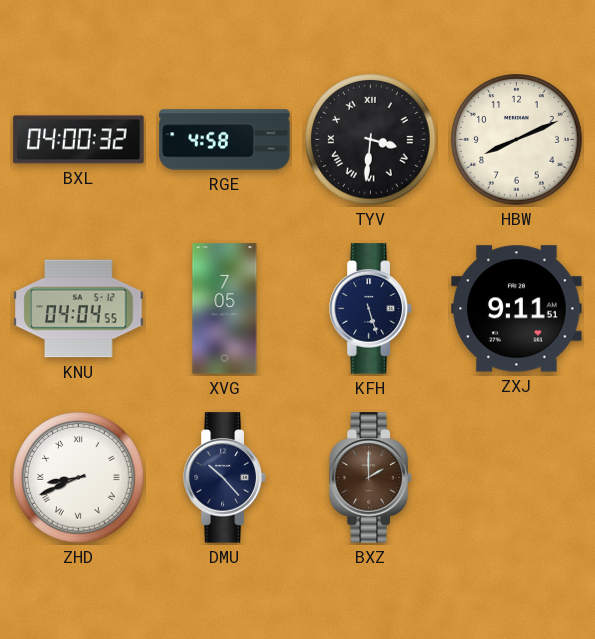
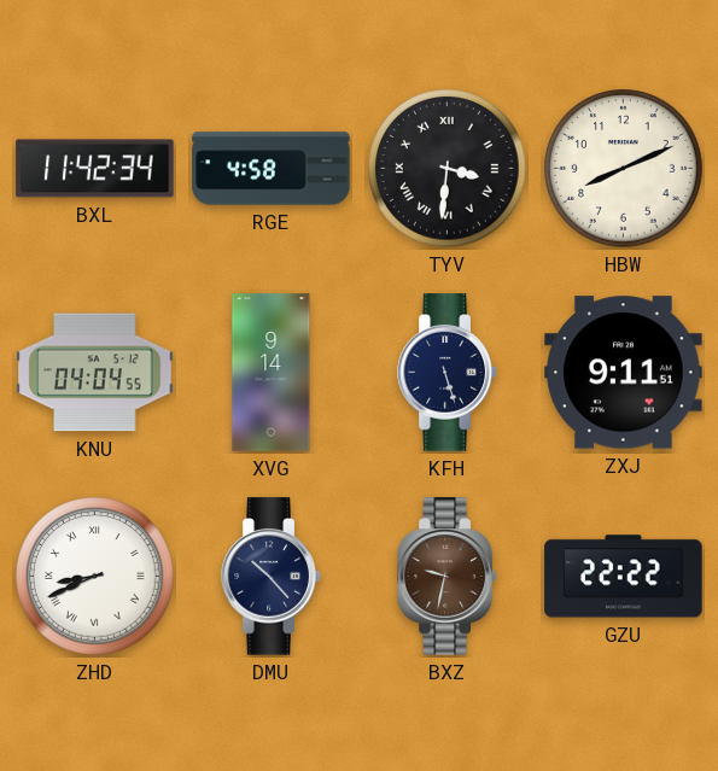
BXL: 04:00 -> 11:42
XVG: 7:05 -> 9:14
BXZ: 2:00 -> 9:32
GZU: none -> 22:22
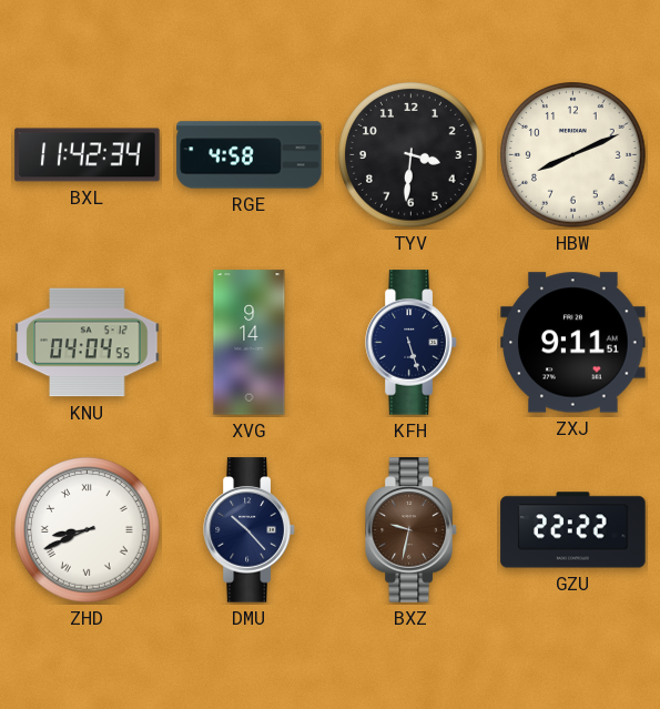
TYV numerals: Roman -> Arabic
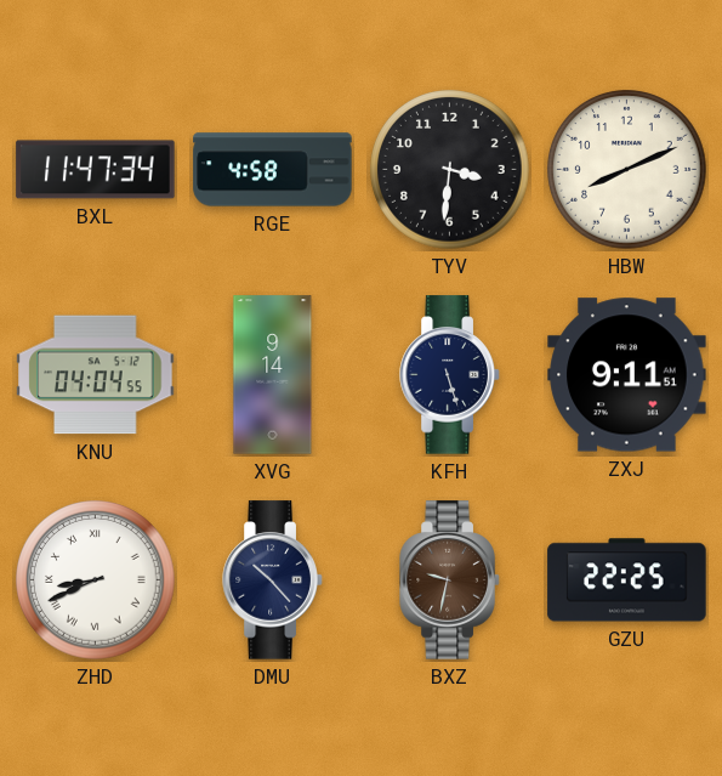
BXL: 11:42 -> 11:47
GZU: 22:22 -> 22:25
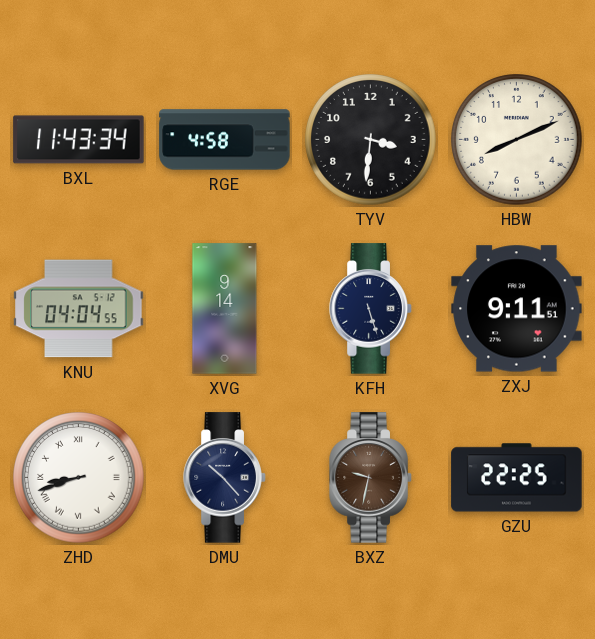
BXL: 11:47 -> 11:43
ZHD: 8:41 -> 8:42
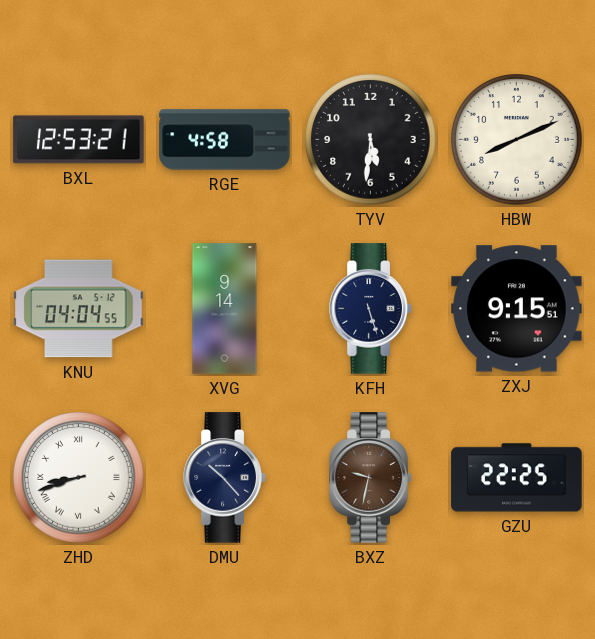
BXL: 11:43 -> 12:53
TYV: 3:31 -> 5:31
ZXJ: 9:11 -> 9:15
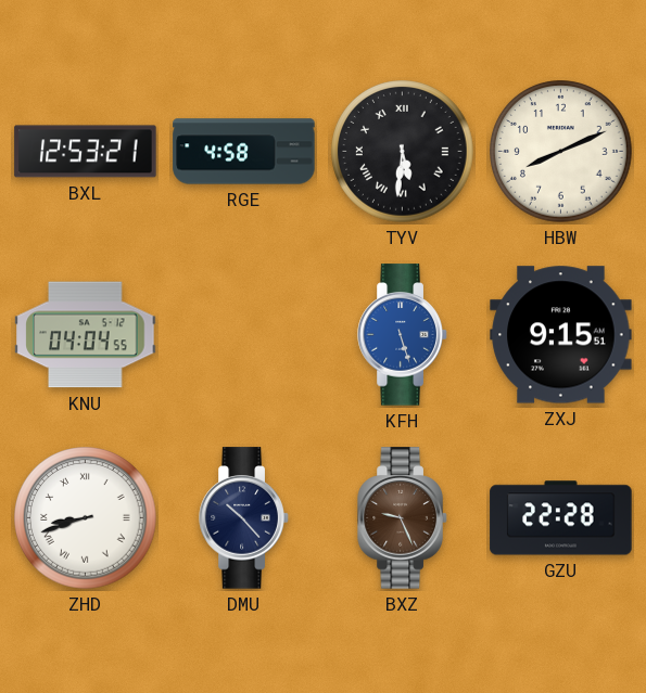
TYV numerals: Arabic -> Roman
XVG: 9:14 -> none
KFH dial: navy -> blue
BXZ: 9:32 -> 9:26
GZU: 22:25 -> 22:28
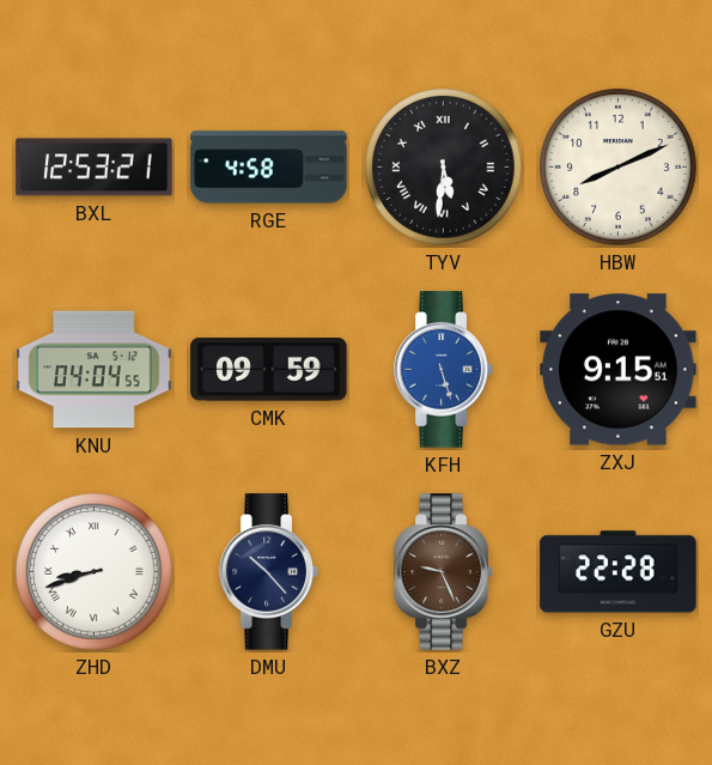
CMK: none -> 09:59
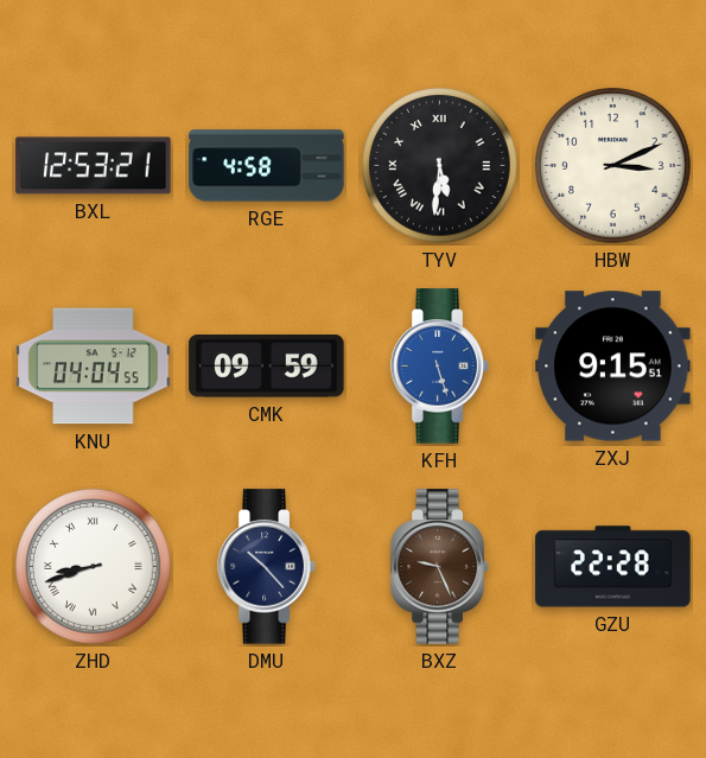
HBW: 8:11 -> 3:11
